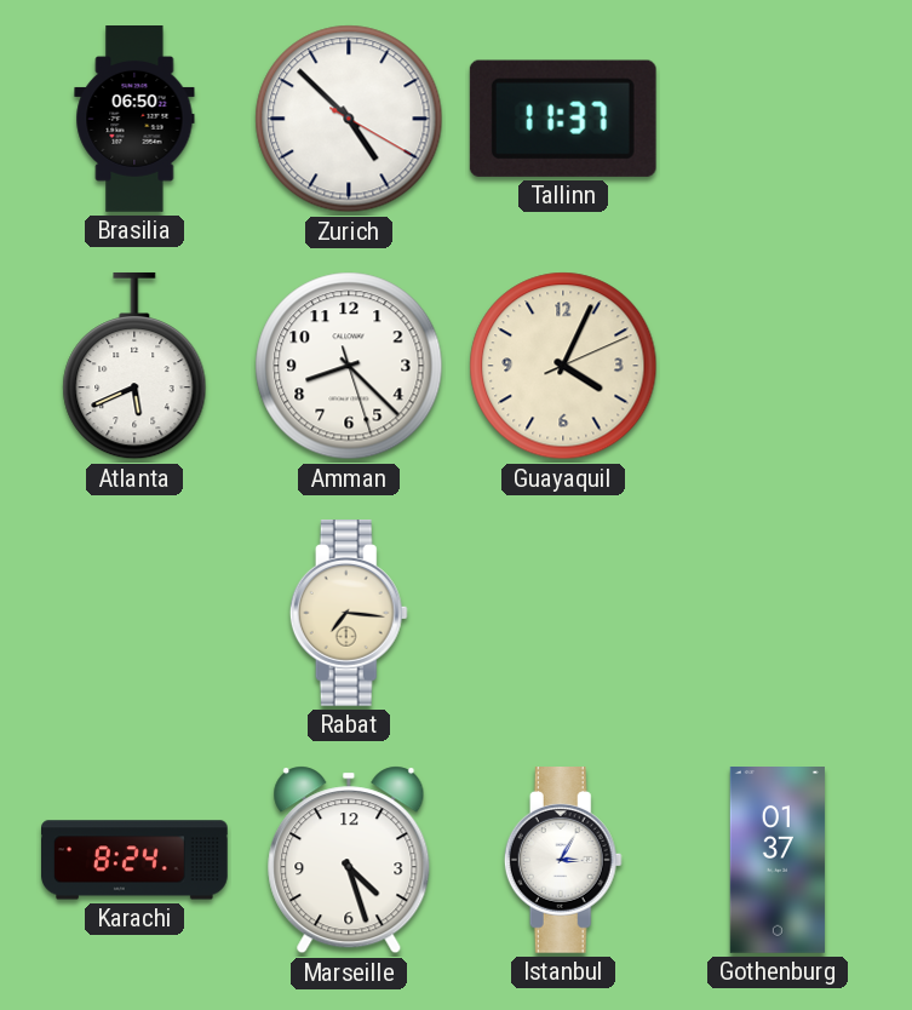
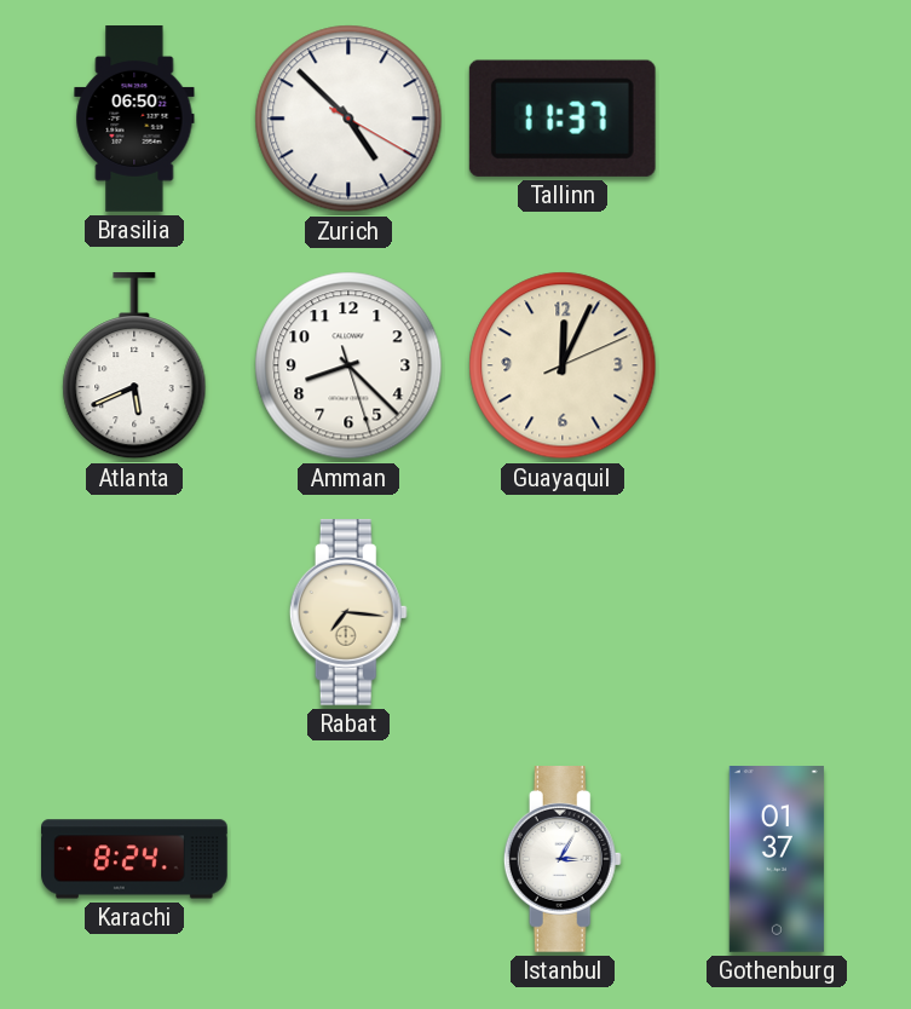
Guayaquil: 4:04 -> 12:04
Marseille: 4:27 -> none
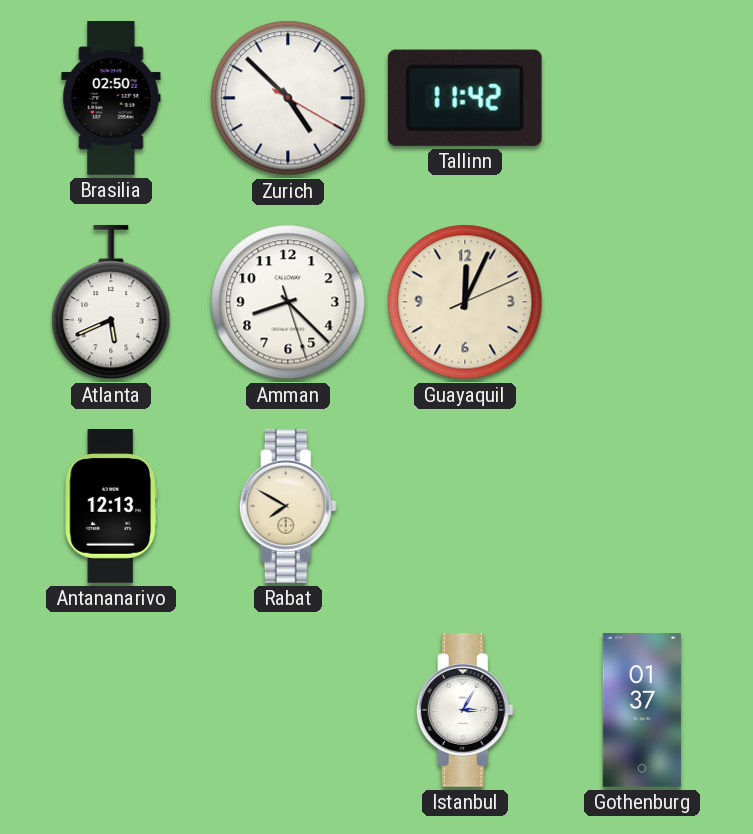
Brasilia: 06:50 -> 02:50
Tallinn: 11:37 -> 11:42
Antananarivo: none -> 12:13
Rabat: 7:16 -> 7:50
Karachi: 8:24 -> none
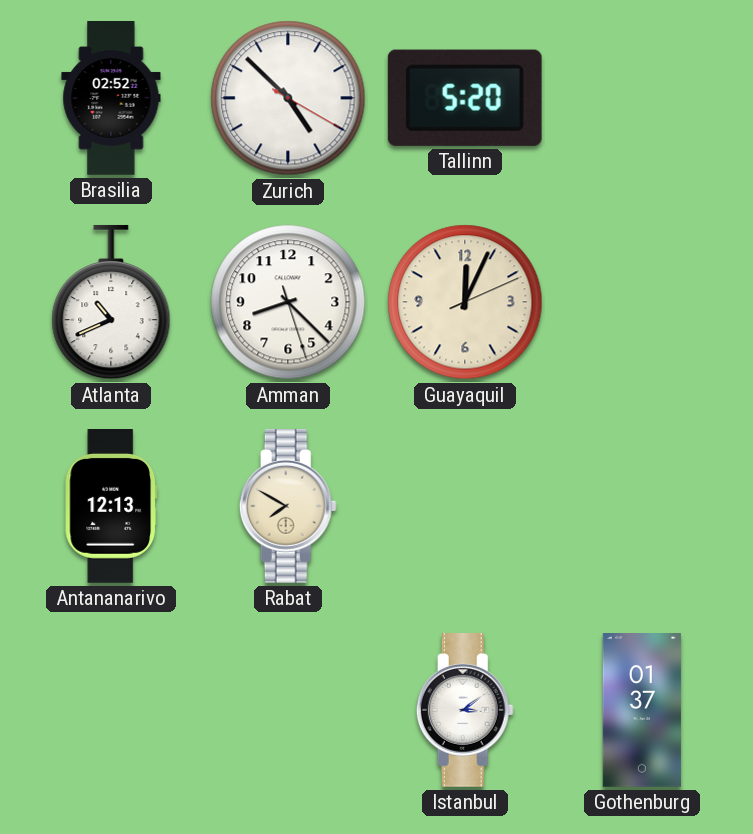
Brasilia: 02:50 -> 02:52
Tallinn: 11:42 -> 5:20
Atlanta: 5:41 -> 10:41
Istanbul: 3:05 -> 3:09
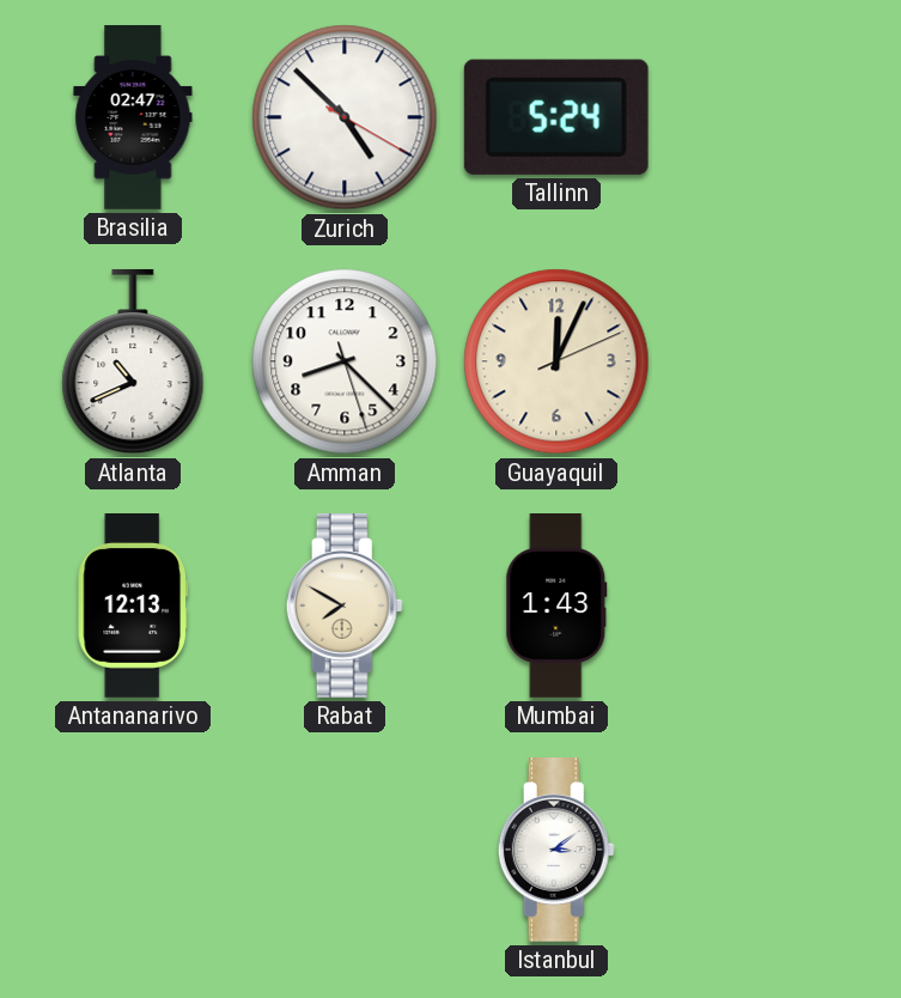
Brasilia: 02:52 -> 02:47
Tallinn: 5:20 -> 5:24
Mumbai: none -> 1:43
Gothenburg: 01:37 -> none
